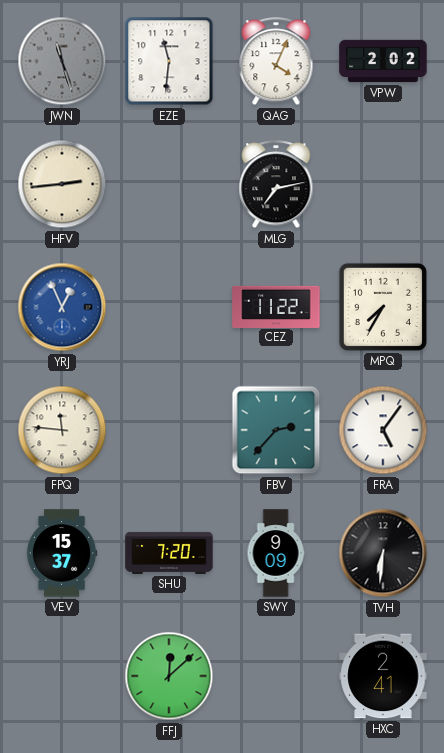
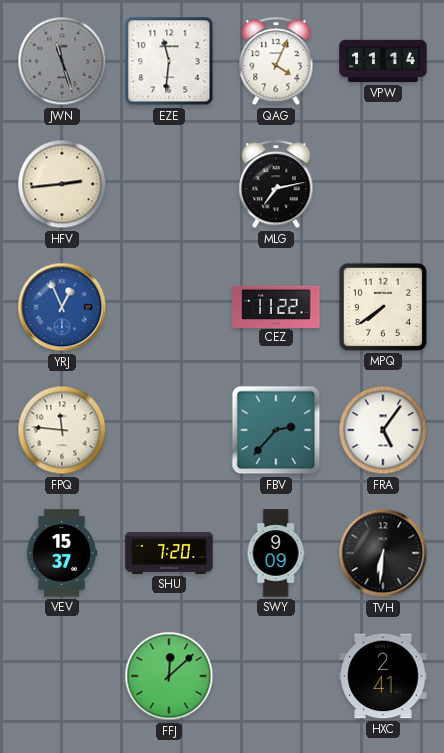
VPW: 2:02 -> 11:14
MPQ: 7:35 -> 7:39
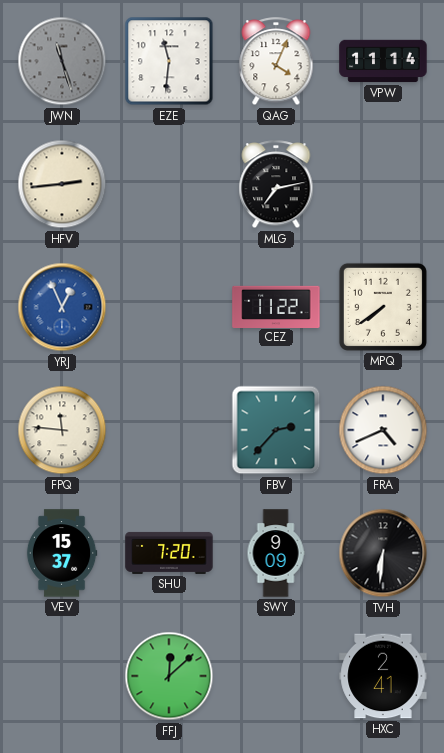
FRA: 5:06 -> 4:41
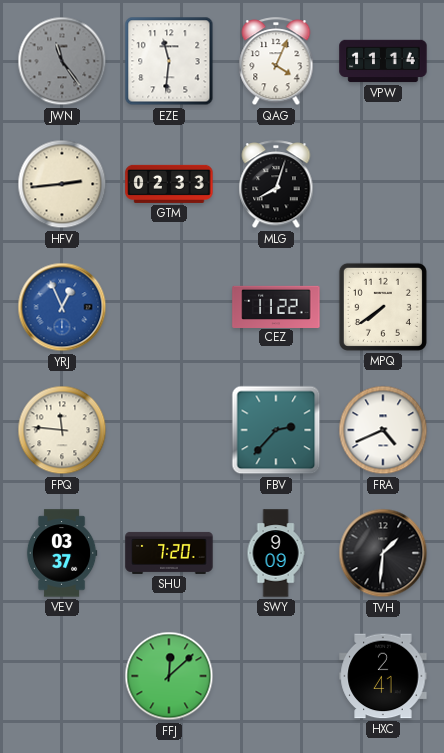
JWN: 11:27 -> 11:24
GTM: none -> 02:33
MLG: 7:13 -> 8:03
VEV: 15:37 -> 03:37
TVH: 6:31 -> 1:31
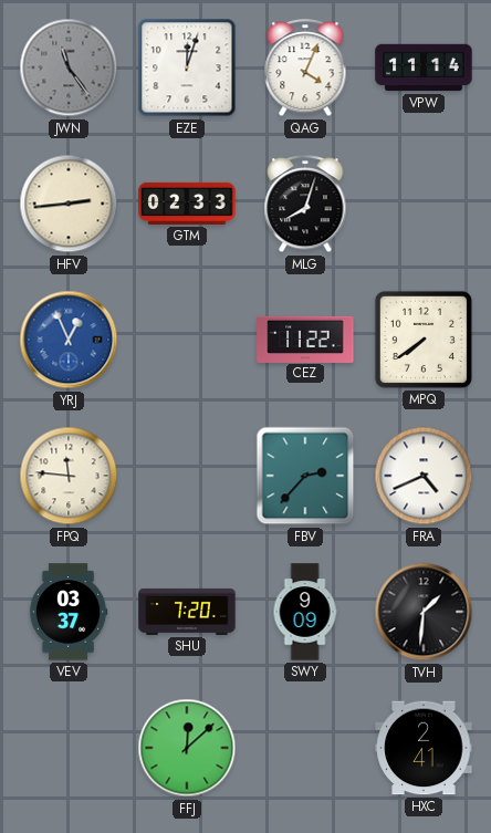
EZE: 11:31 -> 12:03
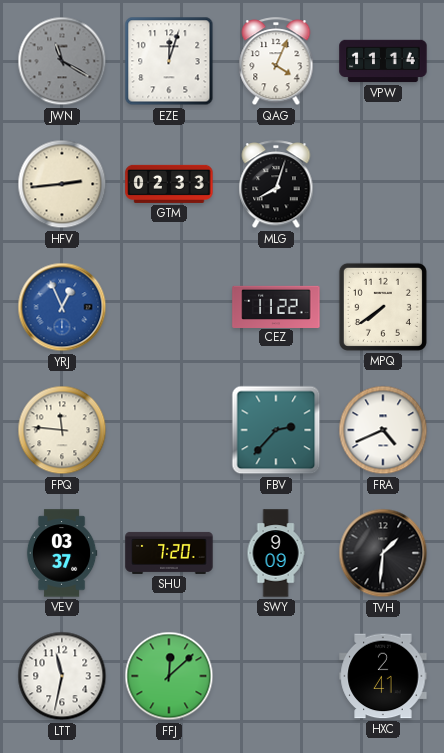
JWN: 11:24 -> 11:20
LTT: none -> 11:32
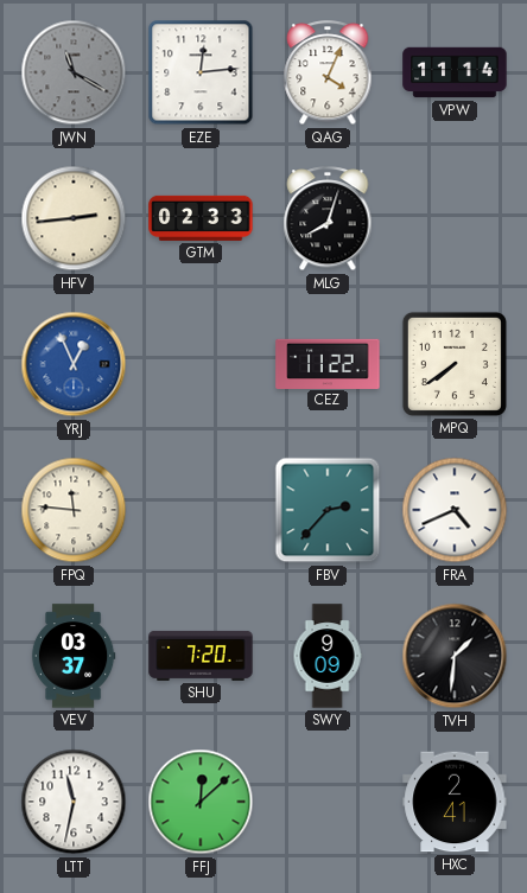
EZE: 12:03 -> 12:14
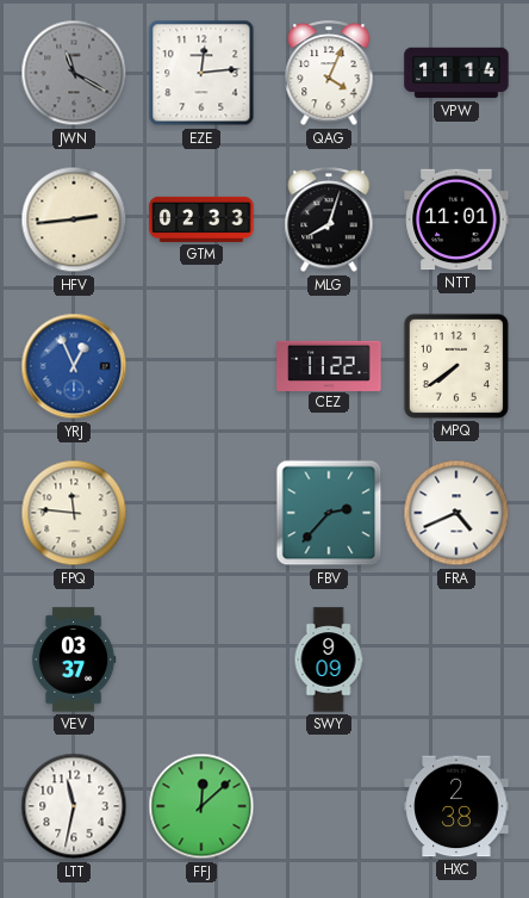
NTT: none -> 11:01
SHU: 7:20 -> none
TVH: 1:31 -> none
HXC: 2:41 -> 2:38
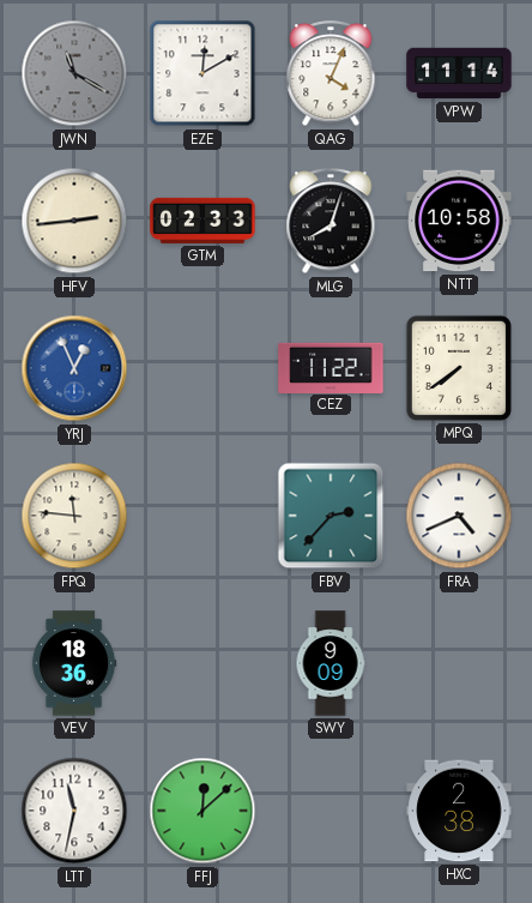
EZE: 12:14 -> 12:10
NTT: 11:01 -> 10:58
VEV: 03:37 -> 18:36
